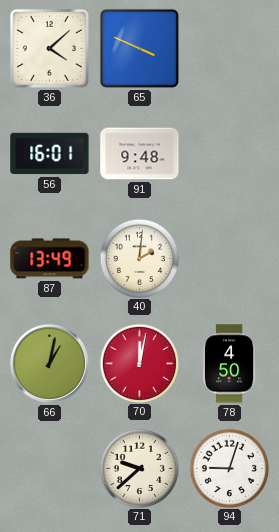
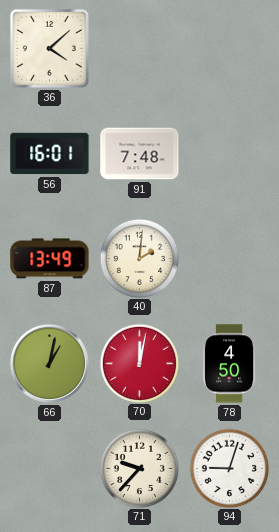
65: 3:49 -> none
91: 9:48 -> 7:48
71: 9:38 -> 9:37
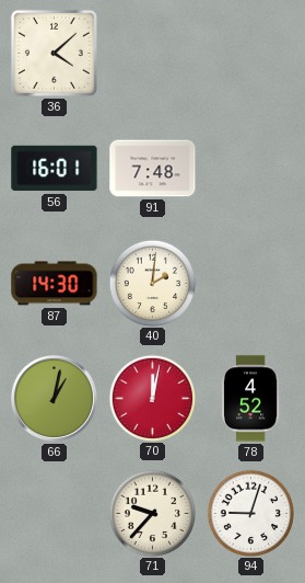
87: 13:49 -> 14:30
78: 4:50 -> 4:52
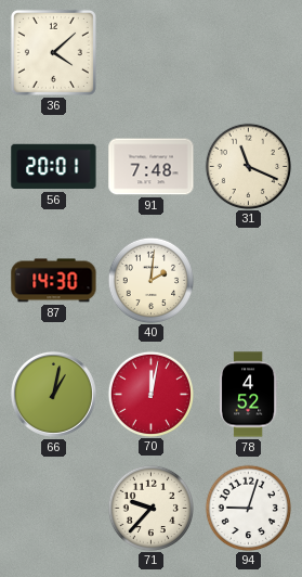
56: 16:01 -> 20:01
31: none -> 11:19
